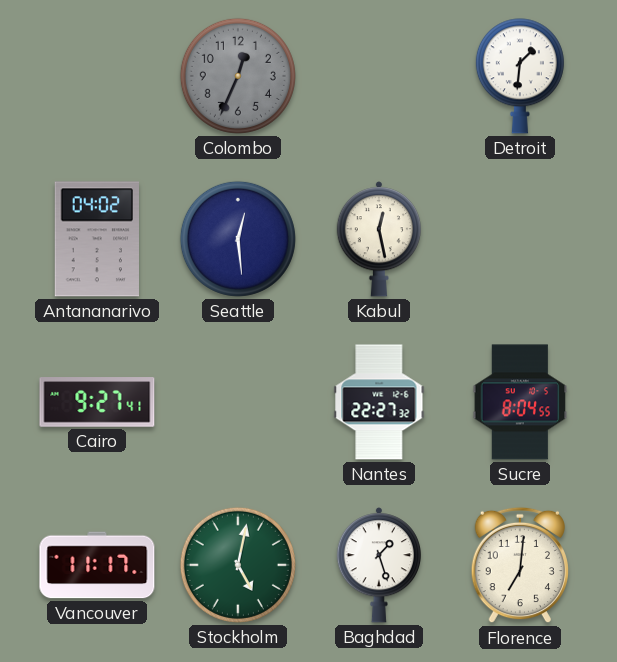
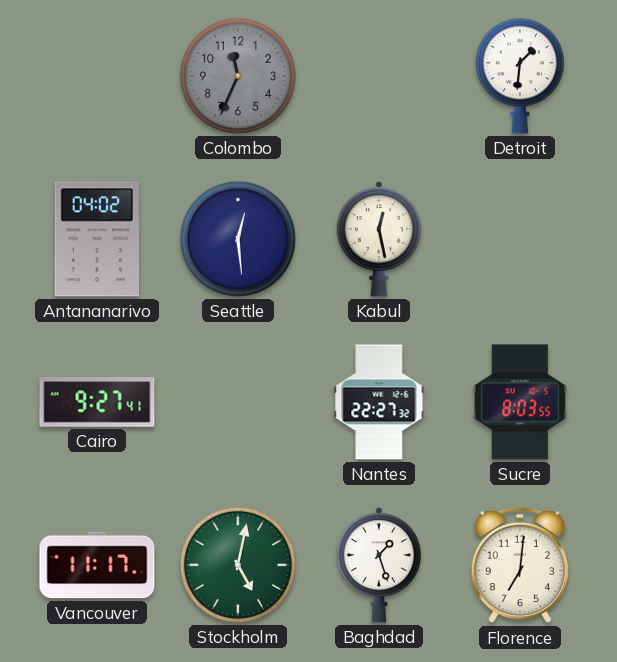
Colombo: 12:34 -> 11:34
Sucre: 8:04 -> 8:03
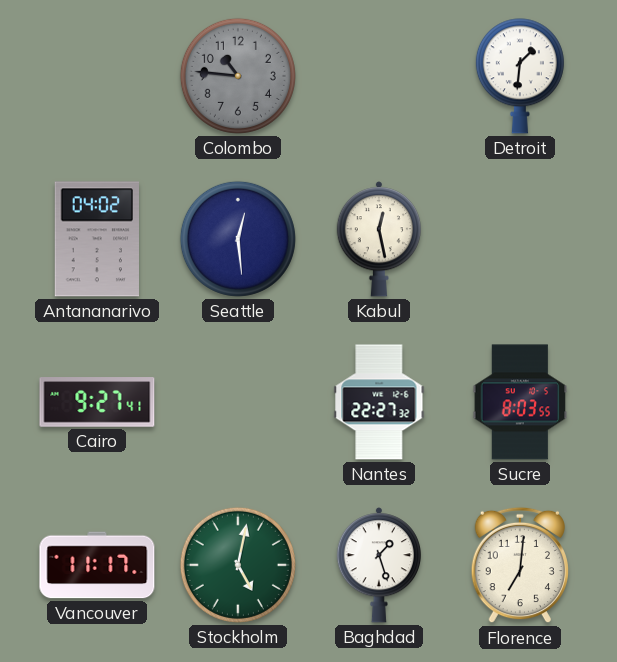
Colombo: 11:34 -> 10:46
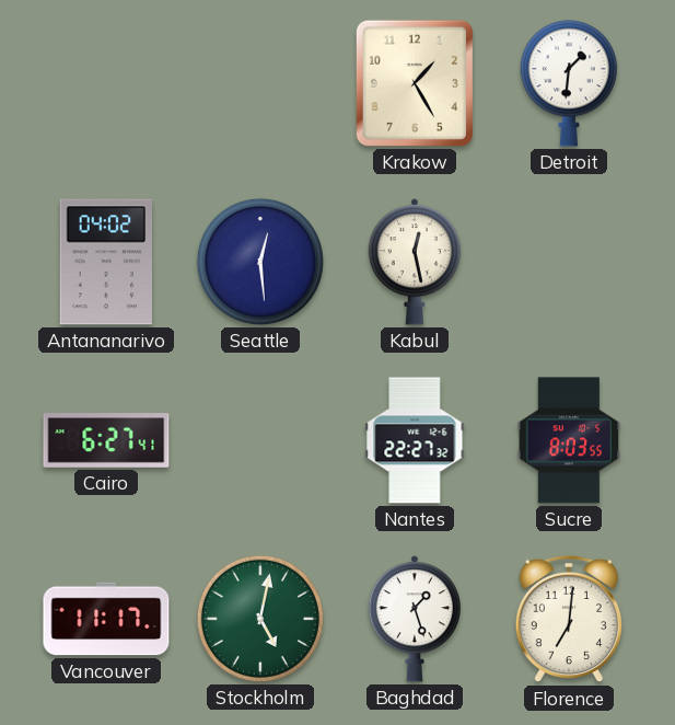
Colombo: 10:46 -> none
Krakow: none -> 1:25
Cairo: 9:27 -> 6:27
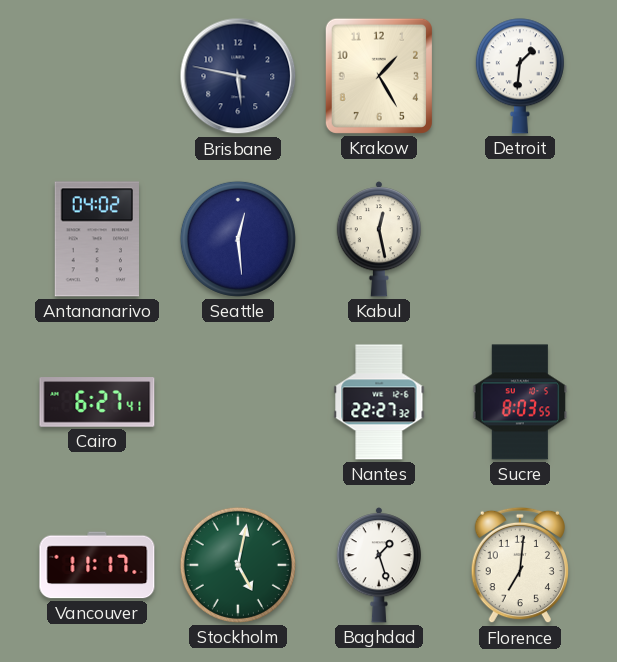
Brisbane: none -> 5:47
